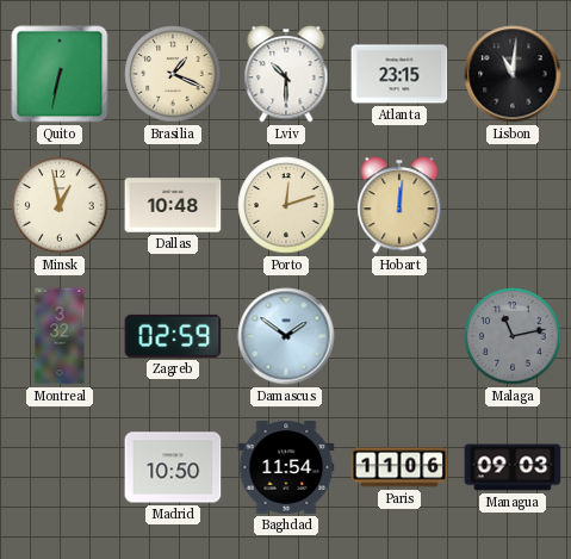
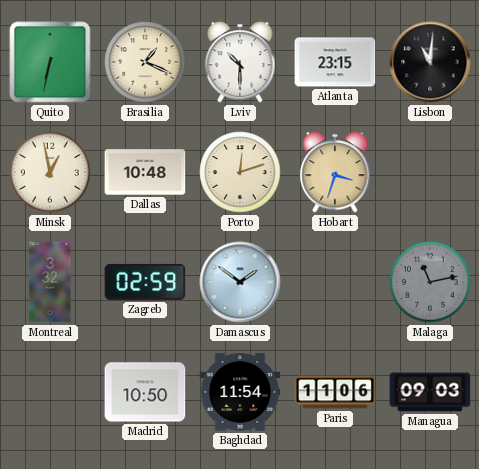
Hobart: 12:01 -> 3:33
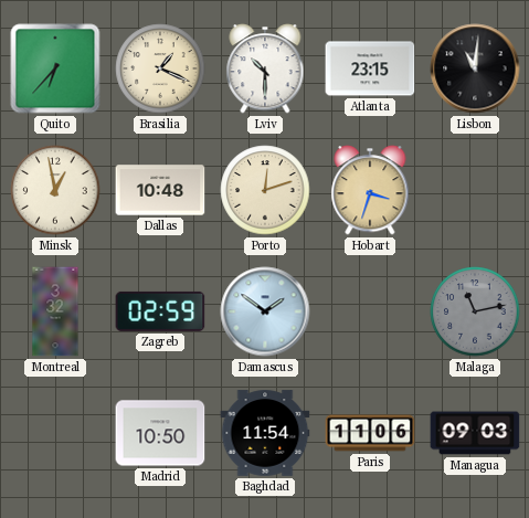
Quito: 6:32 -> 6:37
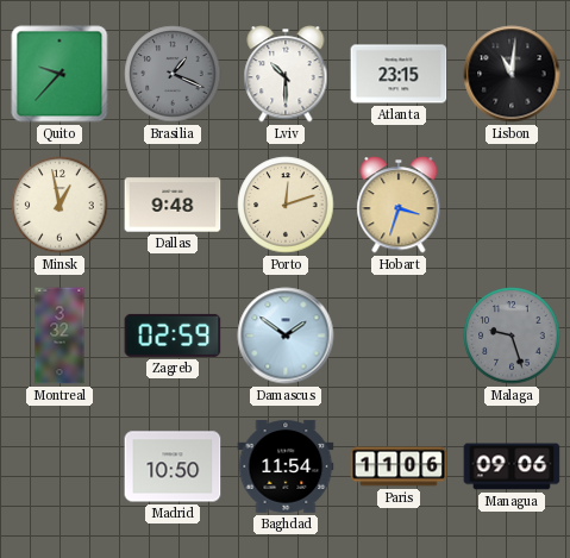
Quito: 6:37 -> 9:37
Brasilia dial: cream -> grey
Dallas: 10:48 -> 9:48
Malaga: 11:13 -> 9:27
Managua: 09:03 -> 09:06
